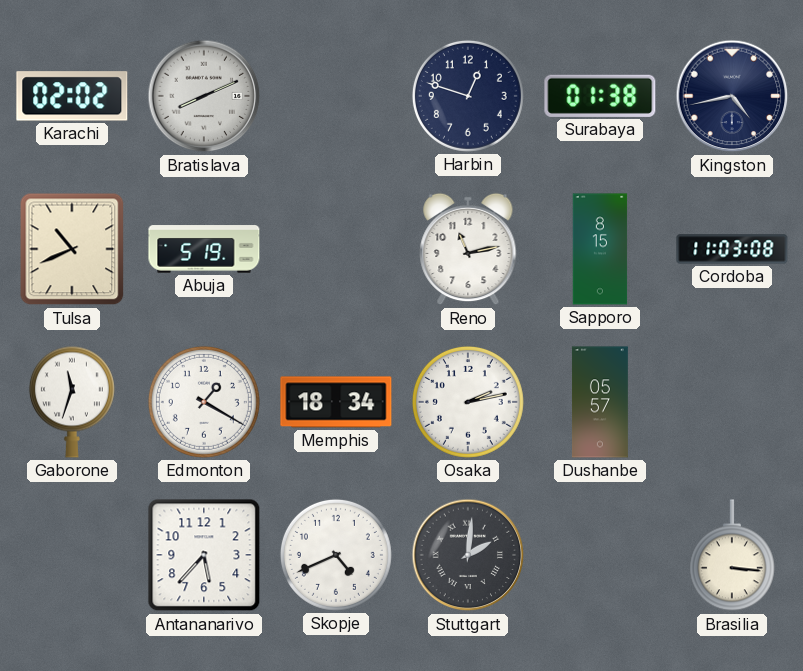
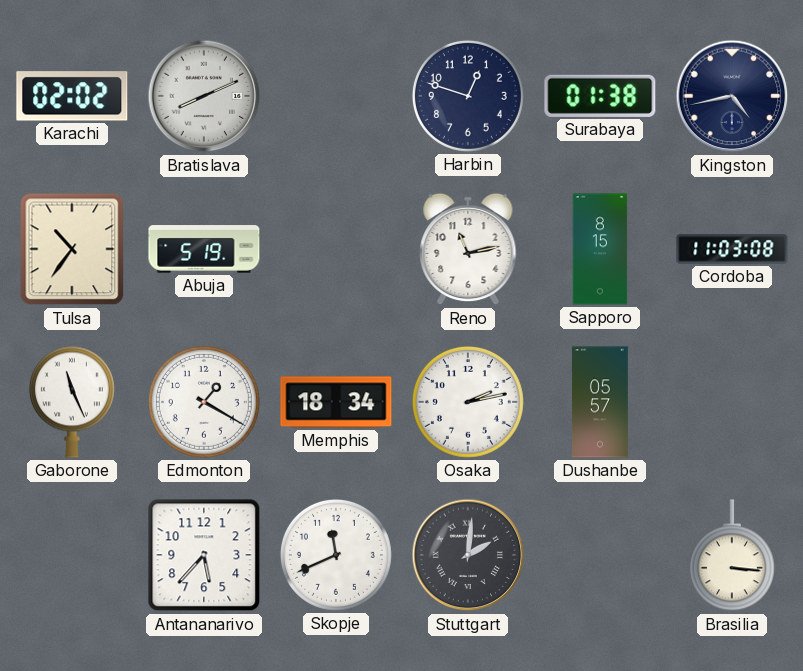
Tulsa: 10:41 -> 10:36
Gaborone: 11:33 -> 11:26
Skopje: 4:41 -> 11:41
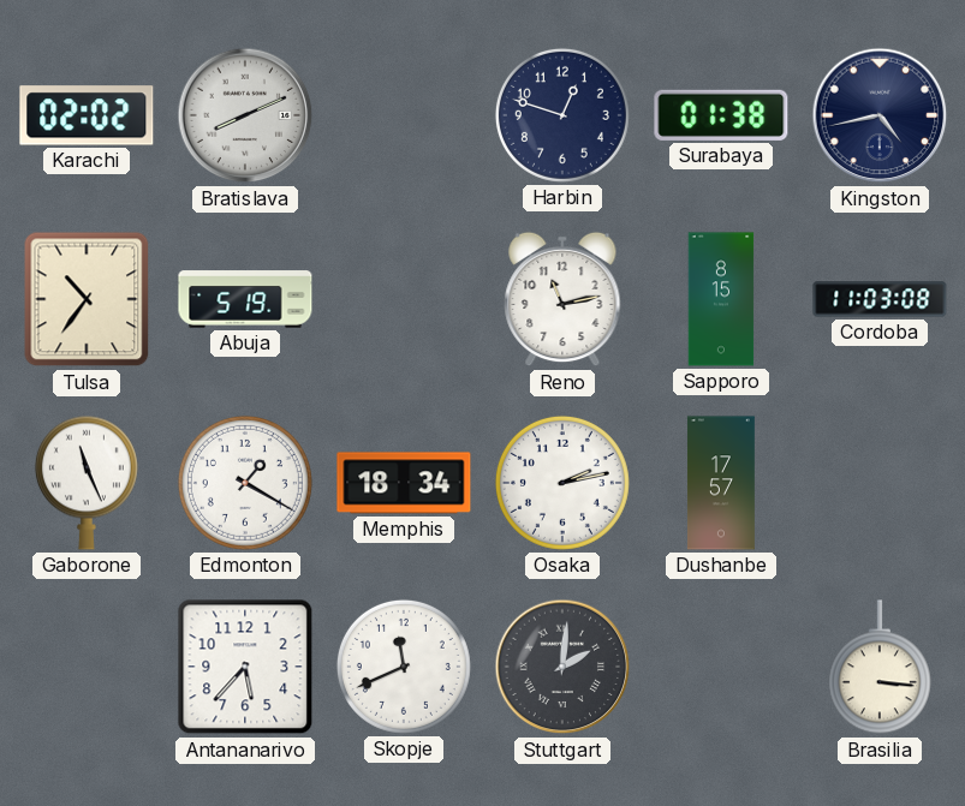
Dushanbe: 05:57 -> 17:57
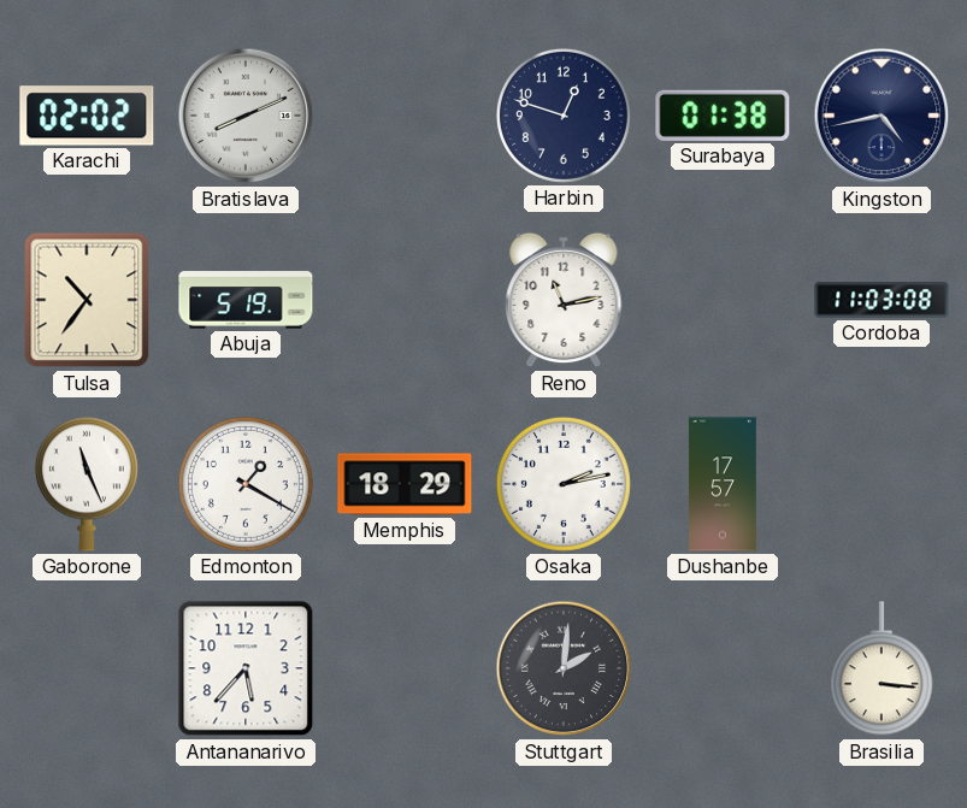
Sapporo: 8:15 -> none
Memphis: 18:34 -> 18:29
Skopje: 11:41 -> none
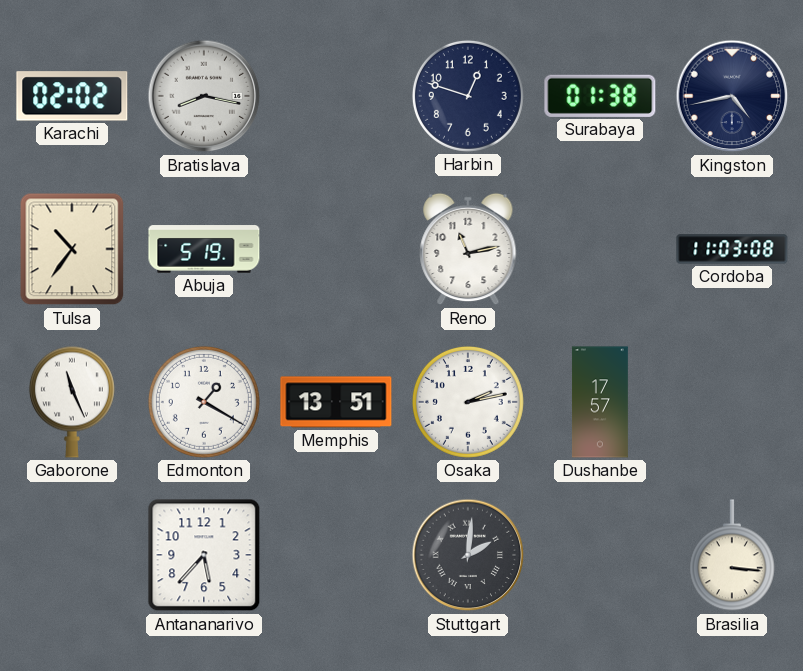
Bratislava: 8:11 -> 8:17
Memphis: 18:29 -> 13:51
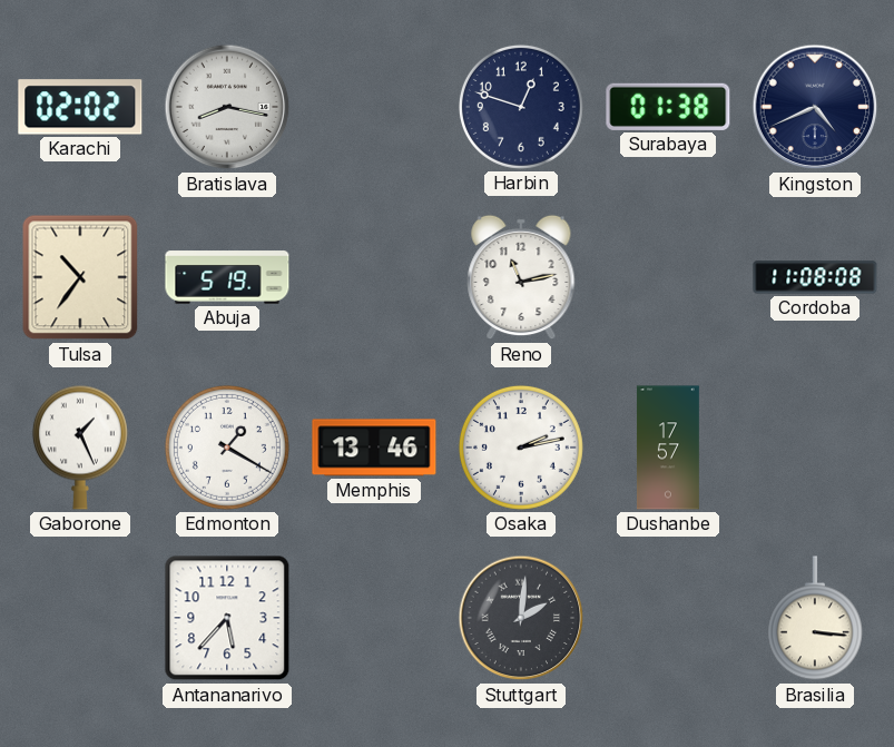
Kingston: 4:43 -> 4:41
Cordoba: 11:03 -> 11:08
Gaborone: 11:26 -> 1:26
Memphis: 13:51 -> 13:46
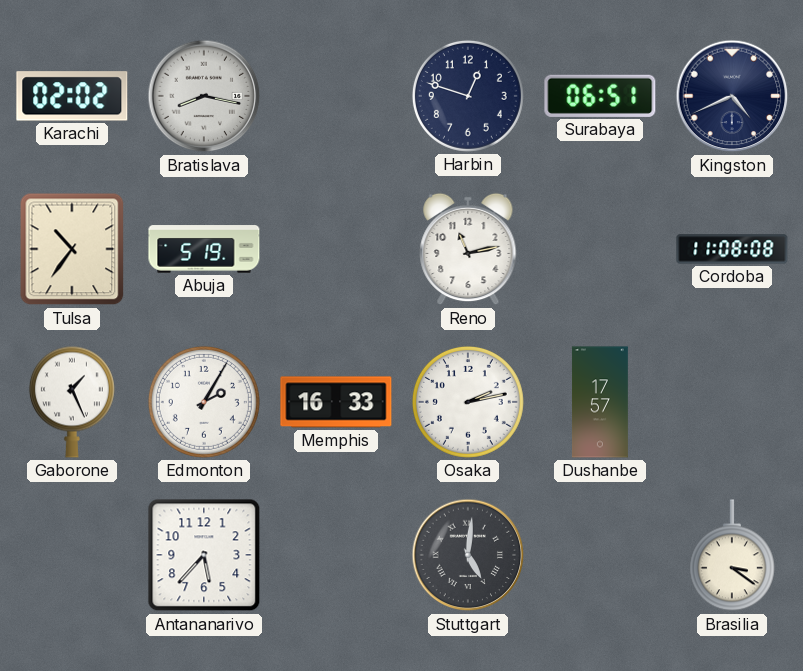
Surabaya: 01:38 -> 06:51
Edmonton: 1:20 -> 2:05
Memphis: 13:46 -> 16:33
Stuttgart: 2:01 -> 5:01
Brasilia: 3:16 -> 3:21
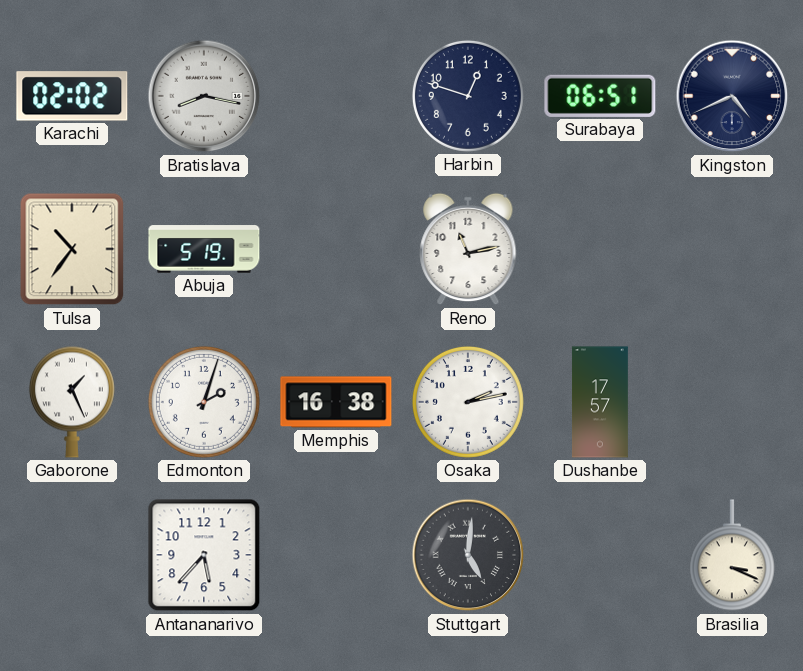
Cordoba: 11:08 -> none
Edmonton: 2:05 -> 2:03
Memphis: 16:33 -> 16:38
Brasilia: 3:21 -> 3:19
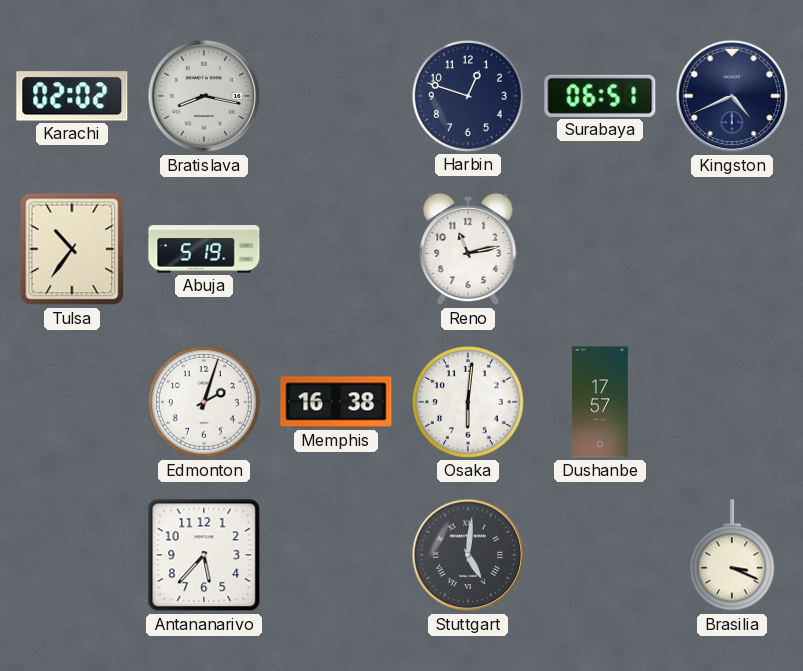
Gaborone: 1:26 -> none
Osaka: 2:13 -> 6:01
